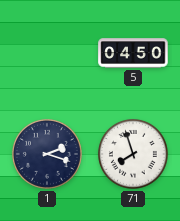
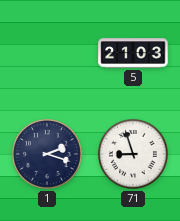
5: 04:50 -> 21:03
71: 7:57 -> 8:57
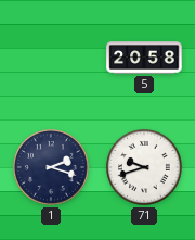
5: 21:03 -> 20:58
71: 8:57 -> 9:42
